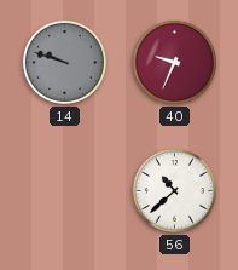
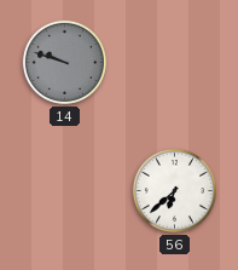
40: 9:34 -> none
56: 10:38 -> 6:38
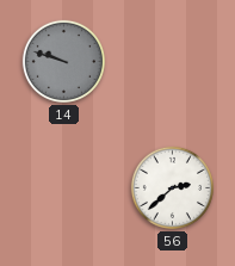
56: 6:38 -> 2:38
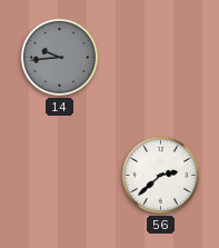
14: 9:48 -> 9:44
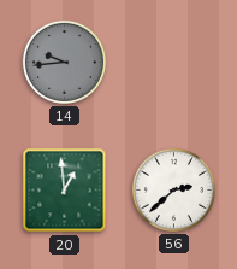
20: none -> 12:59
